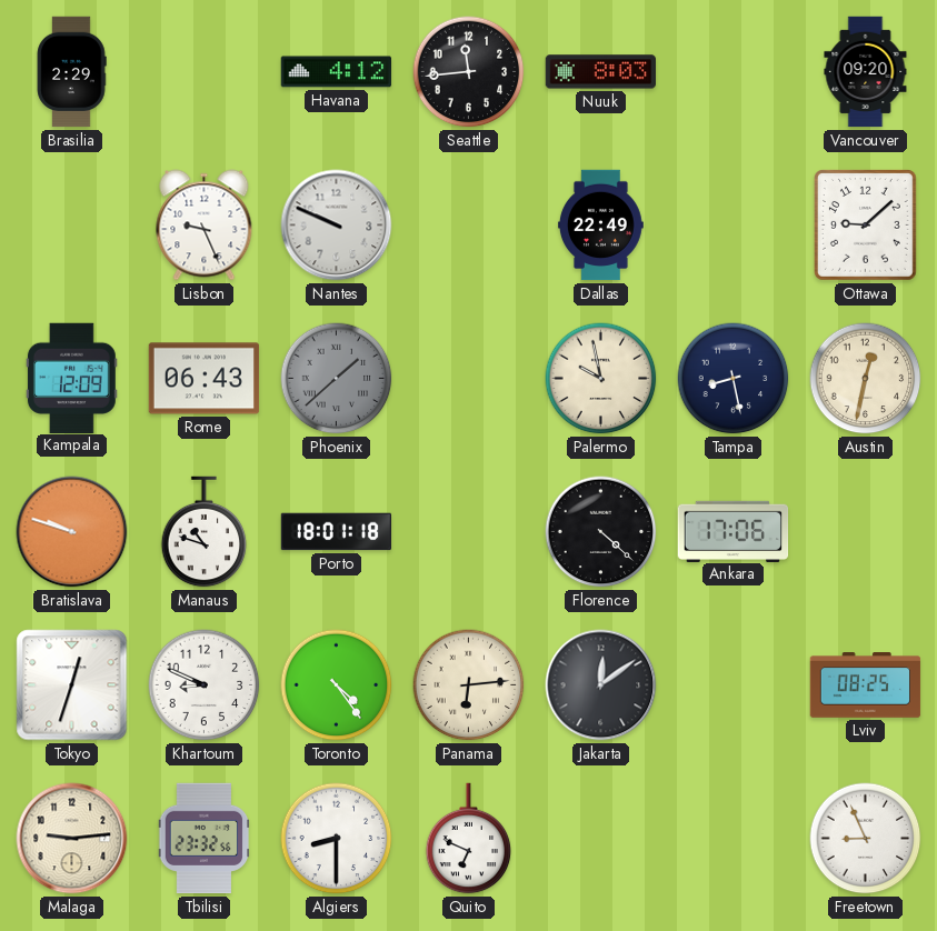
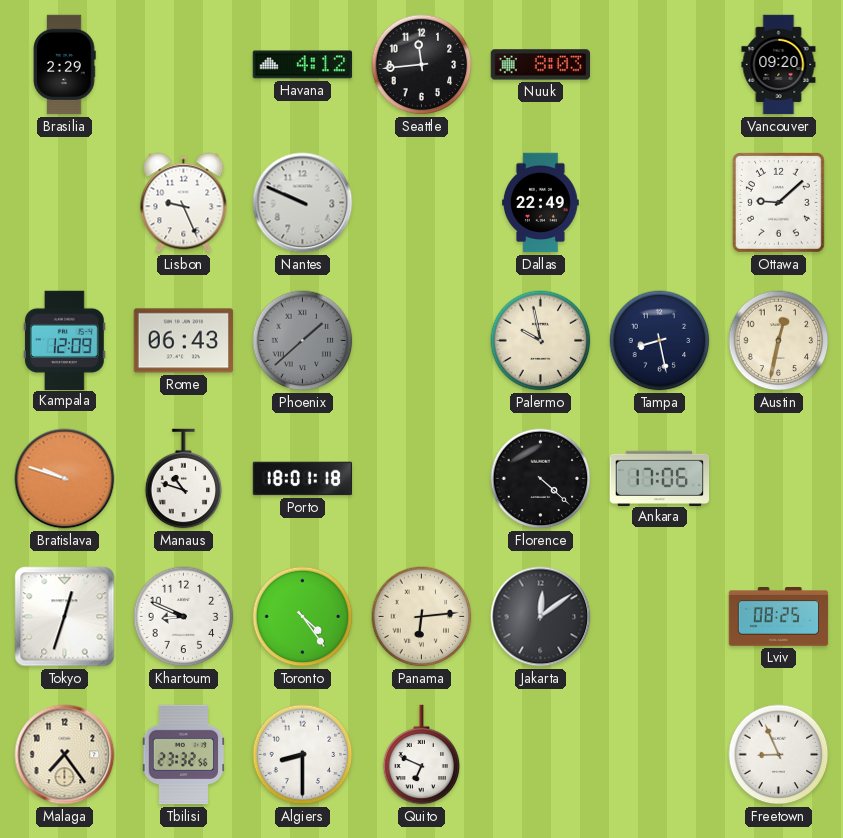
Malaga: 9:14 -> 7:24
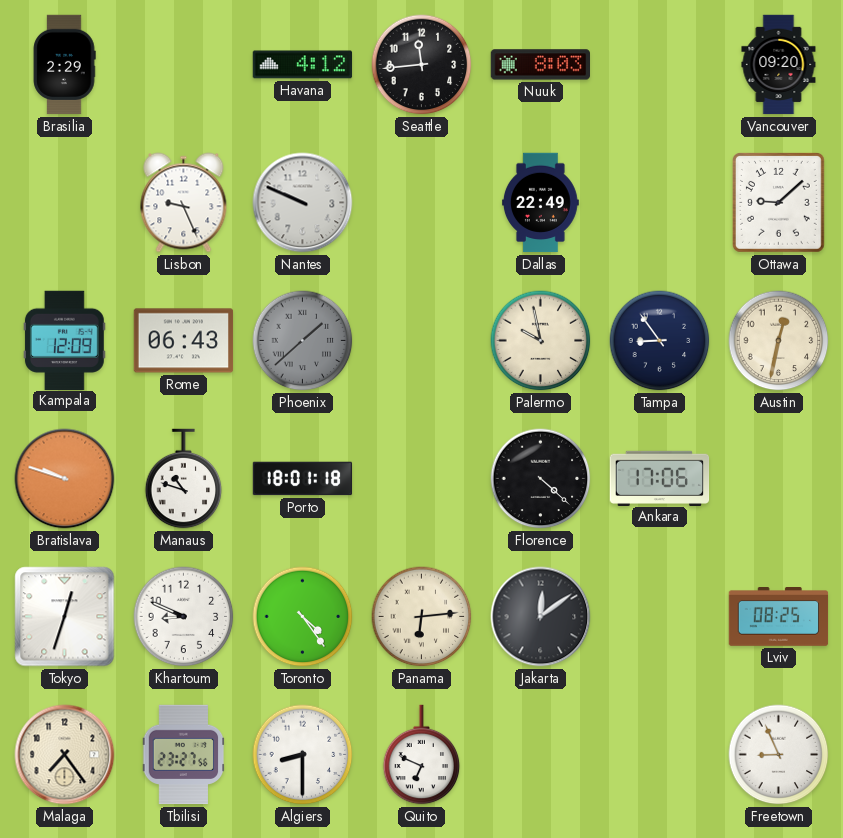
Tampa: 8:28 -> 8:54
Tbilisi: 23:32 -> 23:27
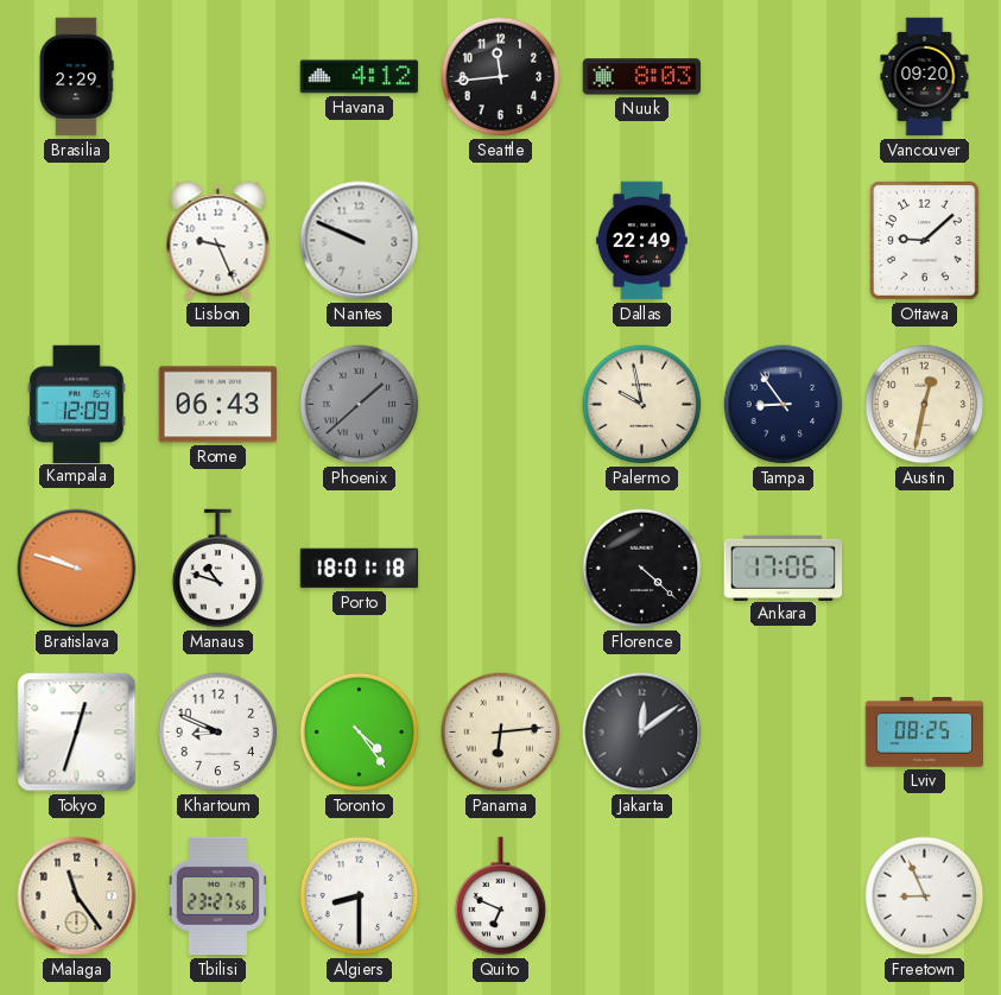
Malaga: 7:24 -> 11:24
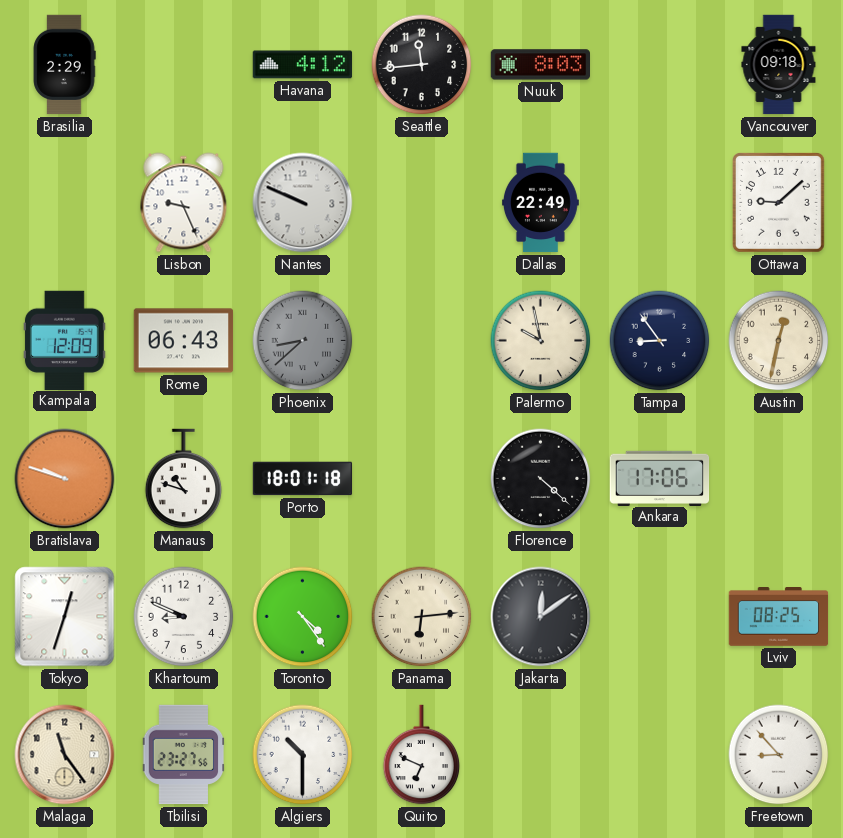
Vancouver: 09:20 -> 09:18
Phoenix: 1:38 -> 8:38
Algiers: 8:30 -> 10:30
Freetown: 8:56 -> 8:53
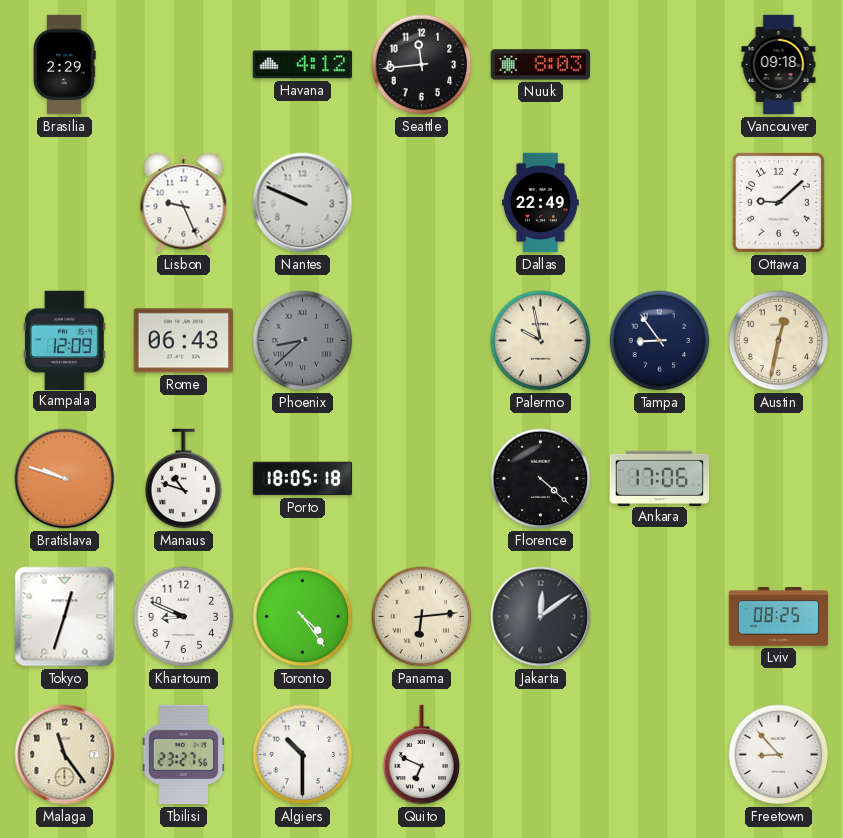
Porto: 18:01 -> 18:05
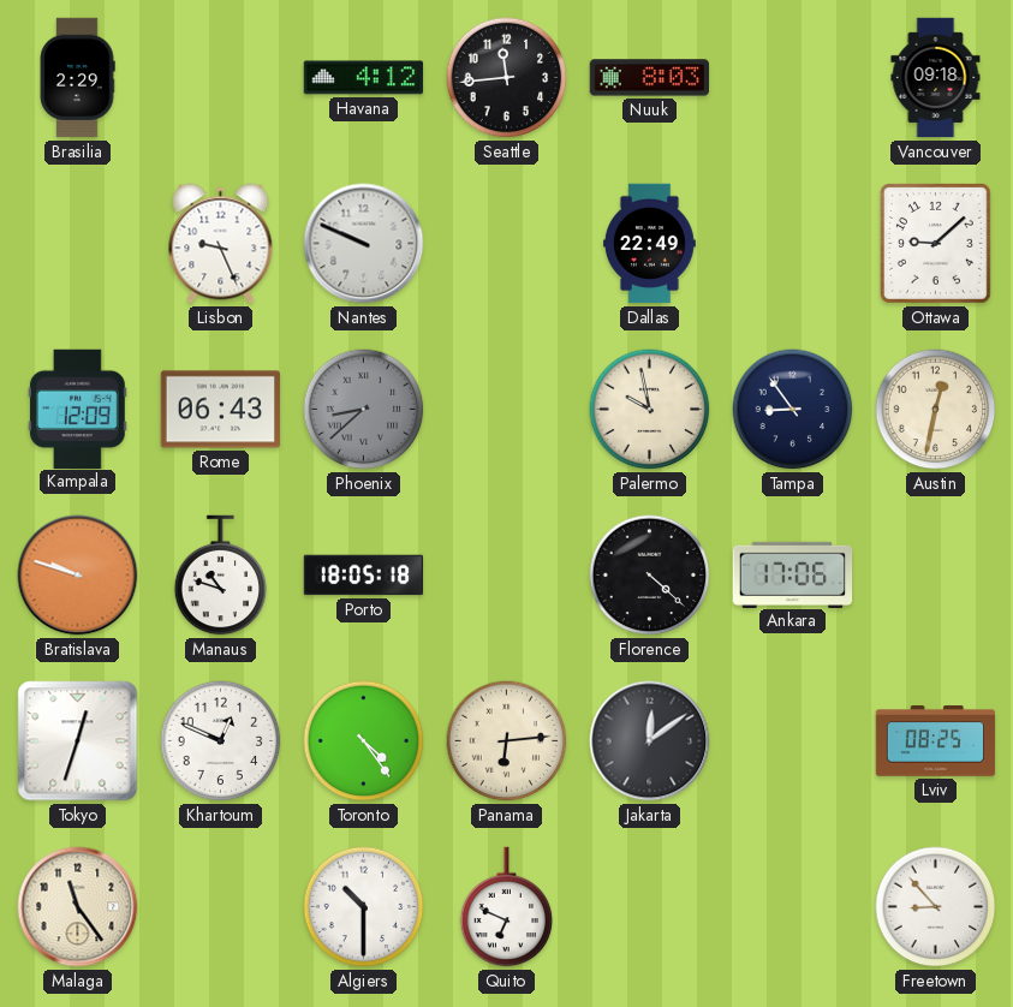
Khartoum: 8:49 -> 12:49
Tbilisi: 23:27 -> none
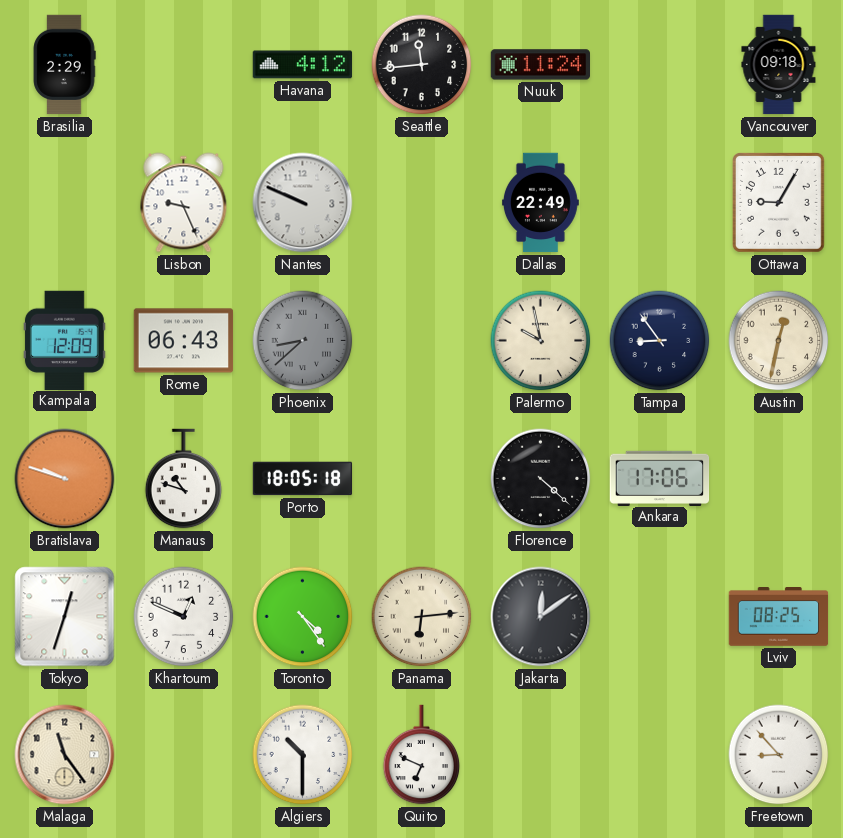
Nuuk: 8:03 -> 11:24
Ottawa: 9:08 -> 9:05
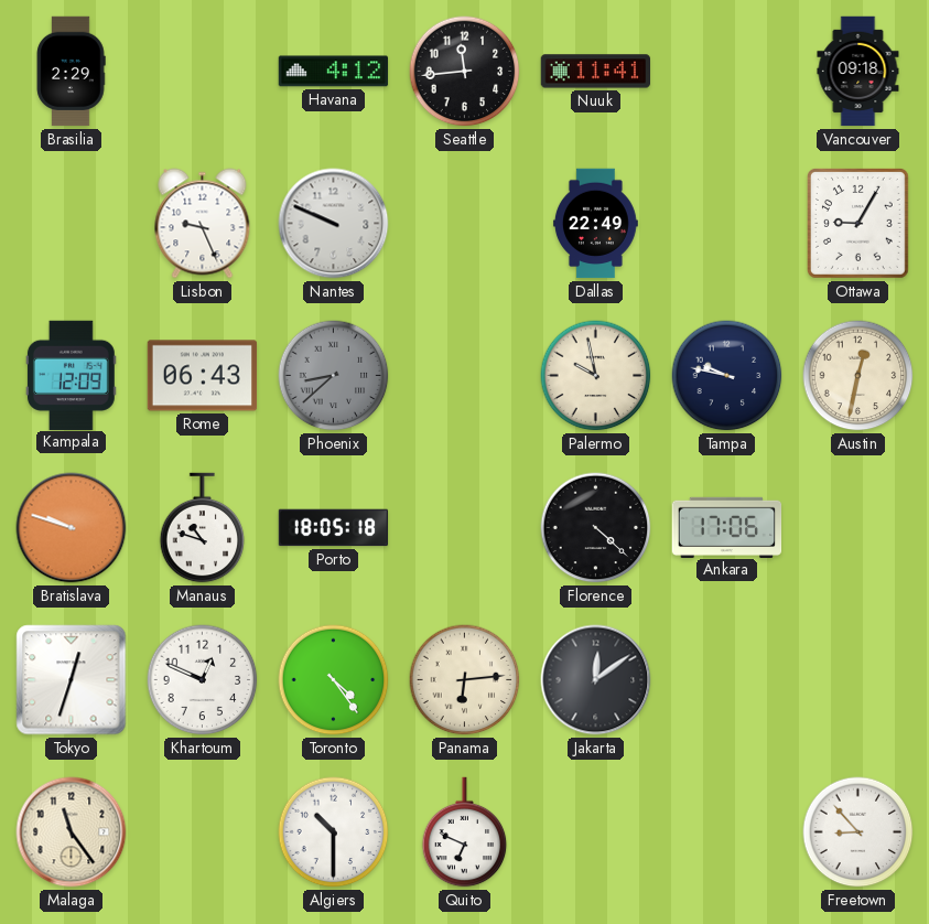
Nuuk: 11:24 -> 11:41
Tampa: 8:54 -> 9:47
Lviv: 08:25 -> none
